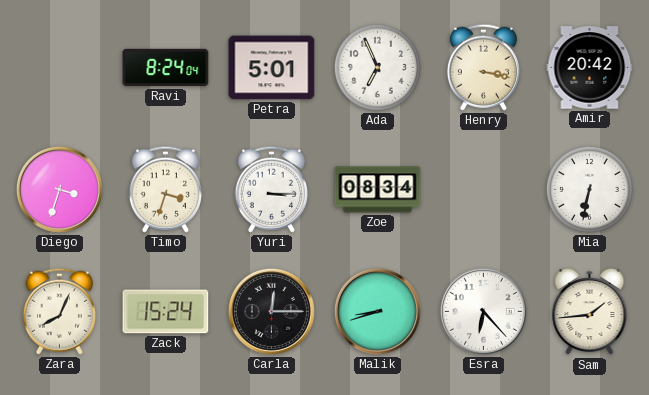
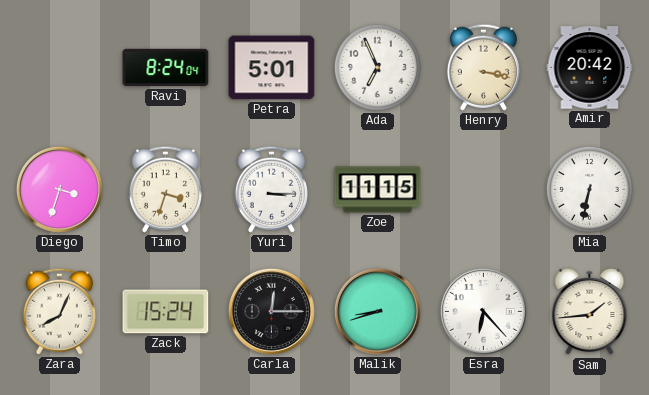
Zoe: 08:34 -> 11:15
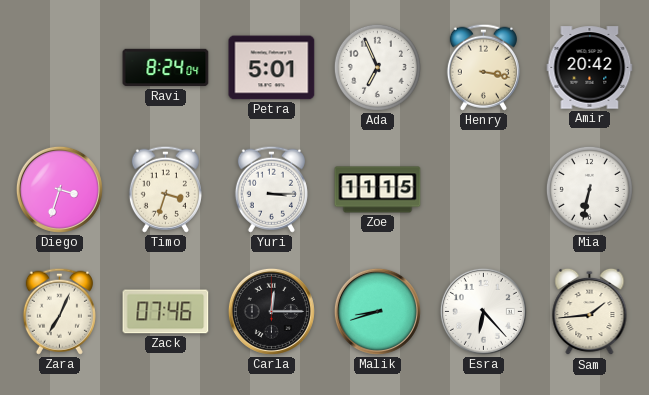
Zara: 8:04 -> 7:04
Zack: 15:24 -> 07:46
